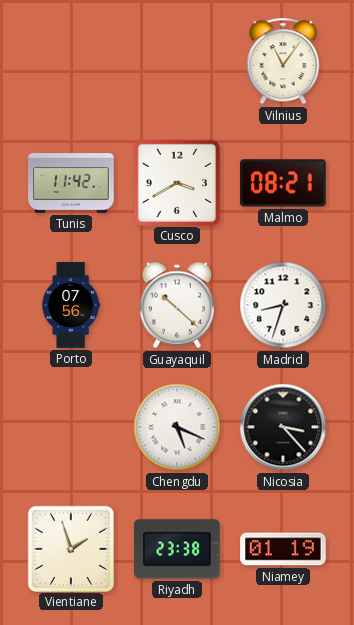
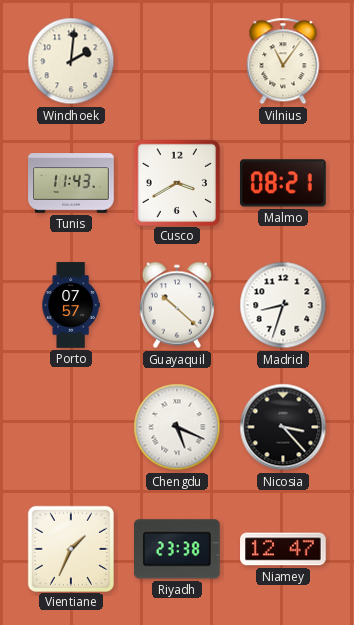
Windhoek: none -> 2:01
Tunis: 11:42 -> 11:43
Porto: 07:56 -> 07:57
Vientiane: 1:57 -> 1:34
Niamey: 01:19 -> 12:47
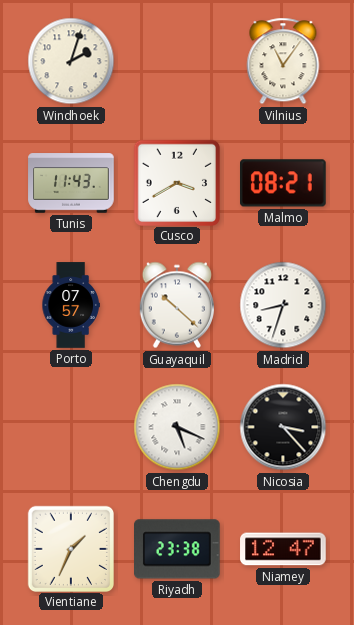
Windhoek: 2:01 -> 2:03
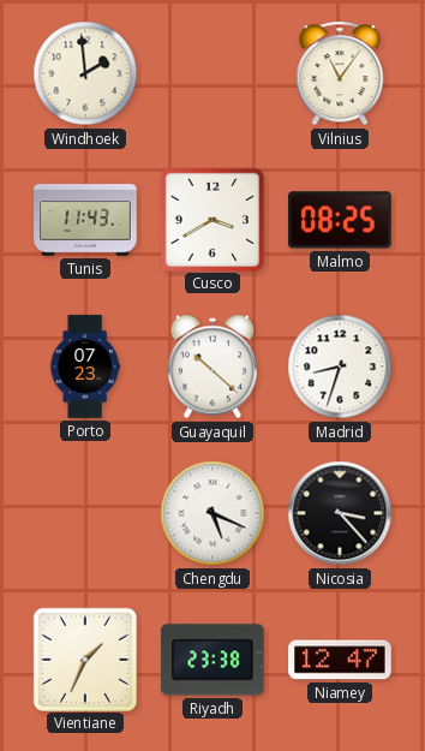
Windhoek: 2:03 -> 1:59
Malmo: 08:21 -> 08:25
Porto: 07:57 -> 07:23
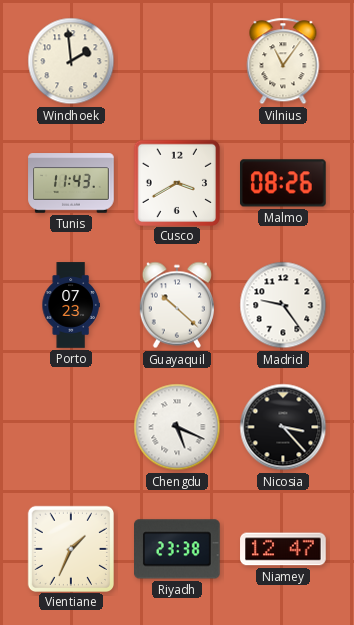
Malmo: 08:25 -> 08:26
Madrid: 8:33 -> 9:24
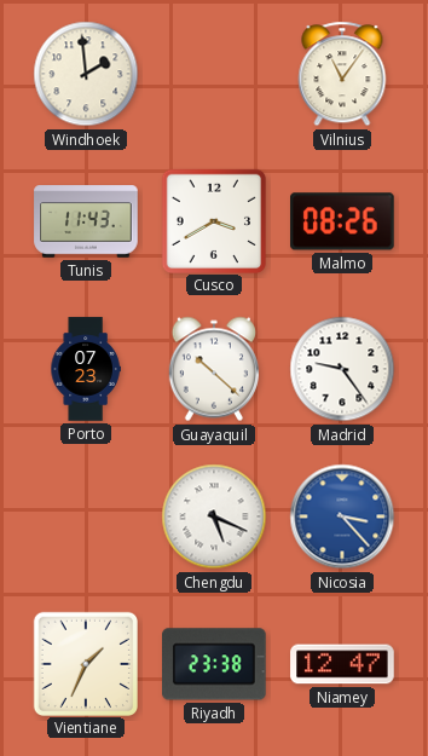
Nicosia dial: black -> blue
